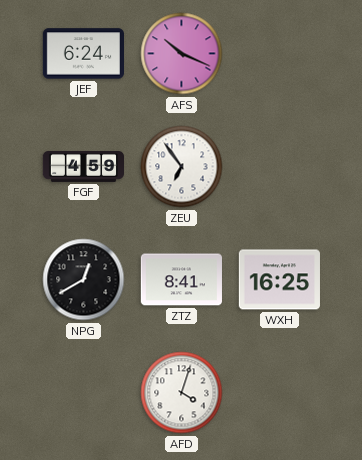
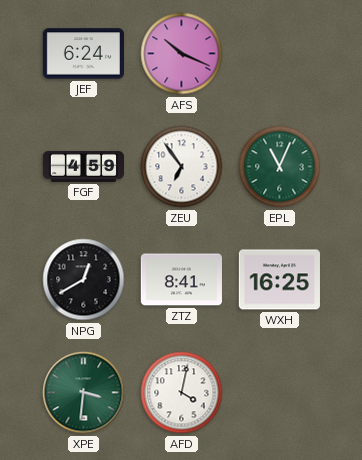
EPL: none -> 11:04
XPE: none -> 3:31
AFD: 4:03 -> 4:02
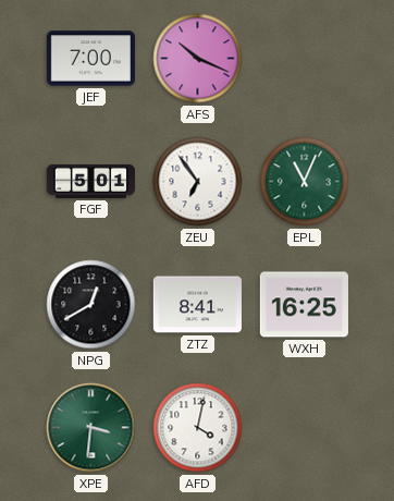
JEF: 6:24 -> 7:00
FGF: 4:59 -> 5:01
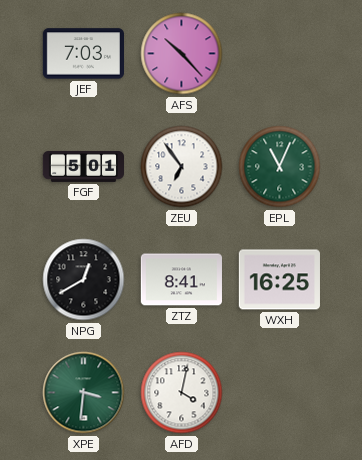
JEF: 7:00 -> 7:03
AFS: 10:19 -> 10:23
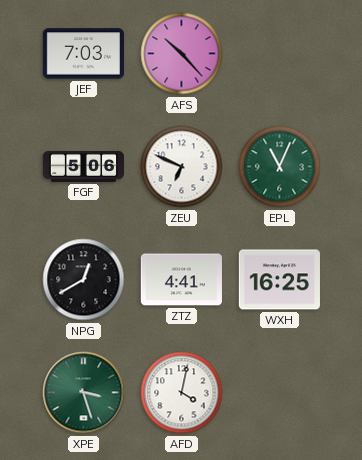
FGF: 5:01 -> 5:06
ZEU: 6:54 -> 6:49
ZTZ: 8:41 -> 4:41
XPE: 3:31 -> 3:27
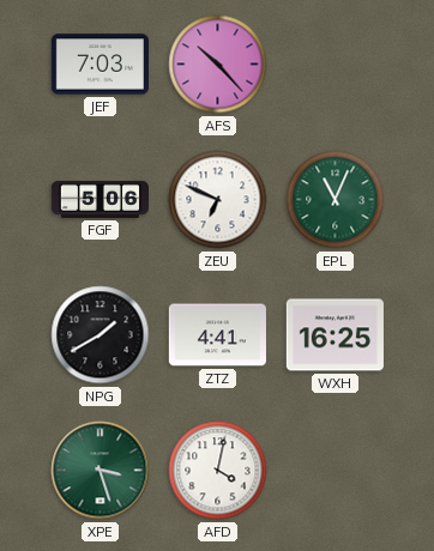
NPG: 12:40 -> 1:40
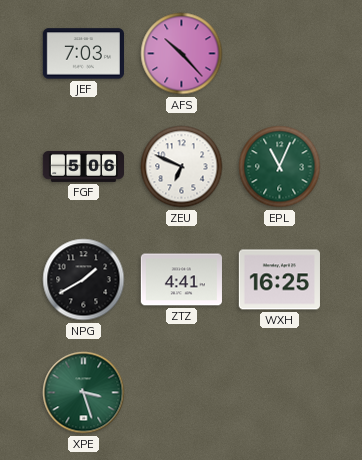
AFD: 4:02 -> none
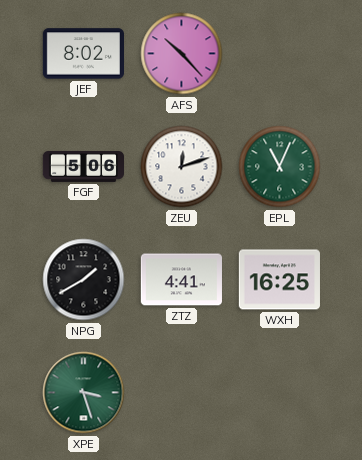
JEF: 7:03 -> 8:02
ZEU: 6:49 -> 12:12
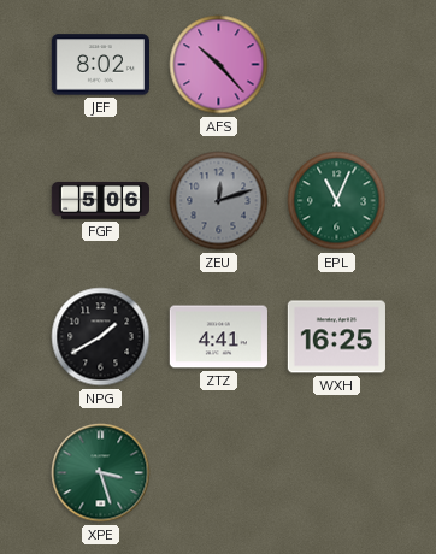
ZEU dial: white -> grey
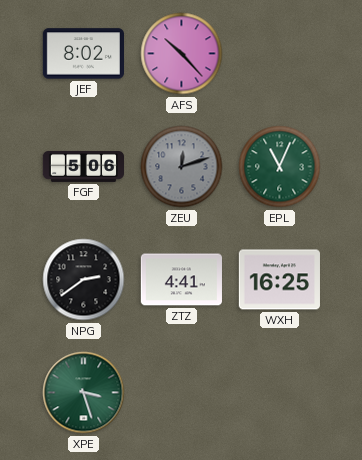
NPG: 1:40 -> 2:39
